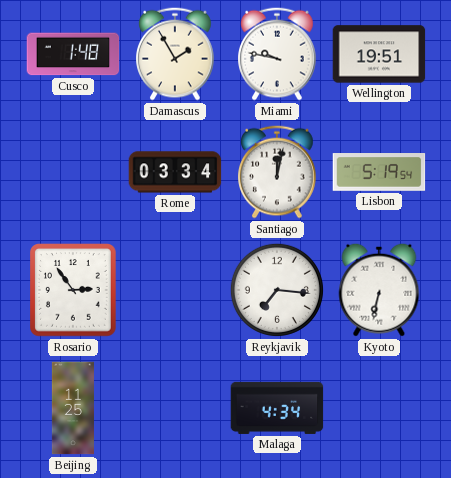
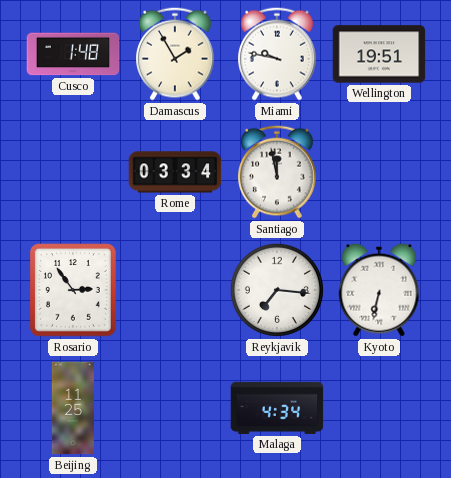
Santiago: 12:02 -> 11:58
Lisbon: 5:19 -> none
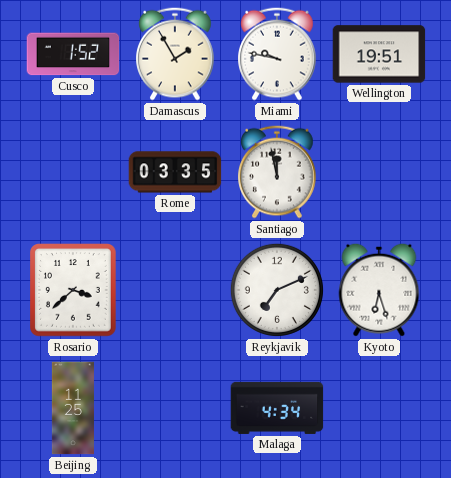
Cusco: 1:48 -> 1:52
Rome: 03:34 -> 03:35
Rosario: 2:54 -> 3:38
Reykjavik: 7:16 -> 7:11
Kyoto: 6:32 -> 6:27
